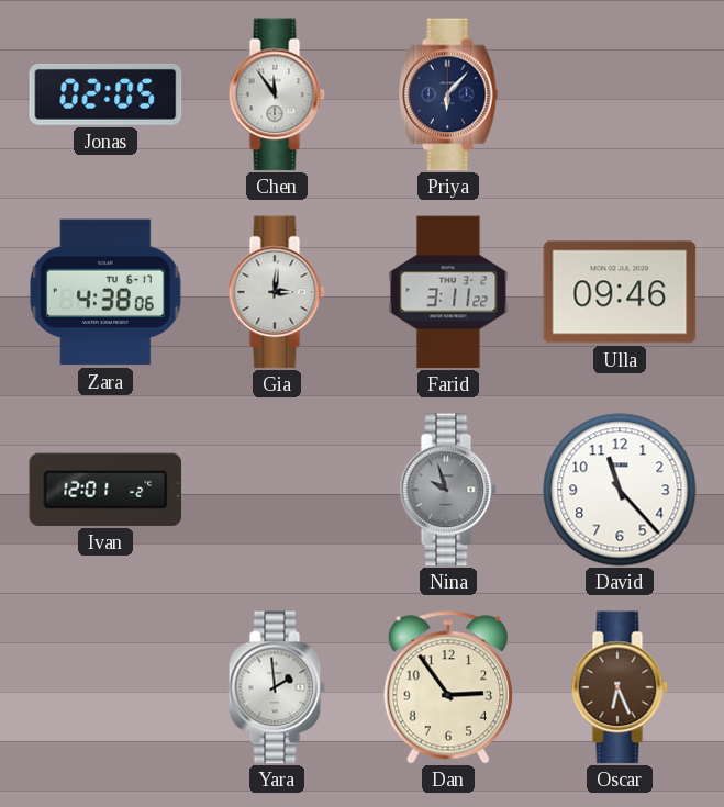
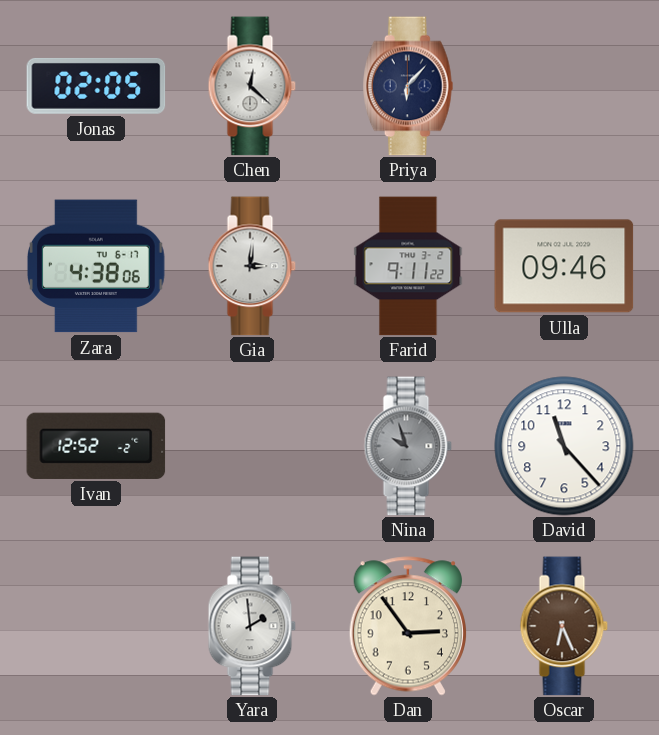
Chen: 11:54 -> 12:22
Farid: 3:11 -> 9:11
Ivan: 12:01 -> 12:52
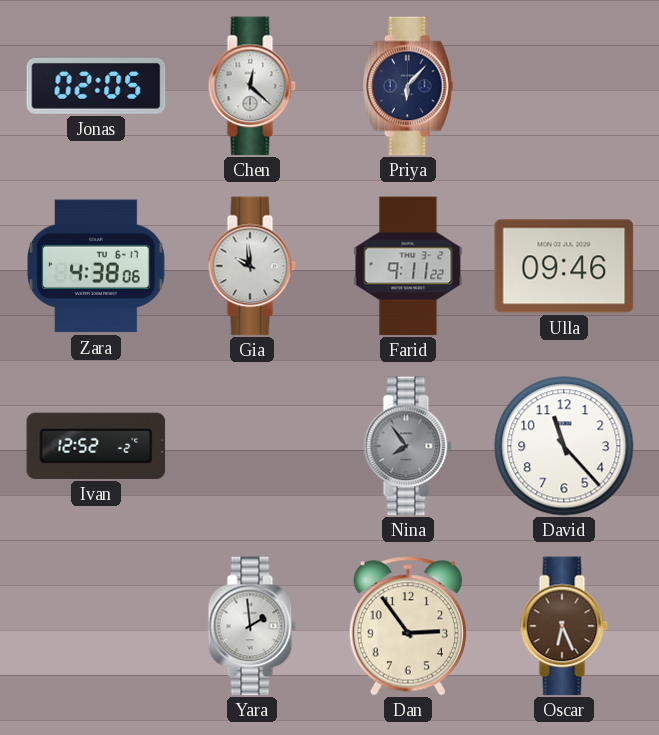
Gia: 3:01 -> 9:59
Nina: 9:57 -> 7:54
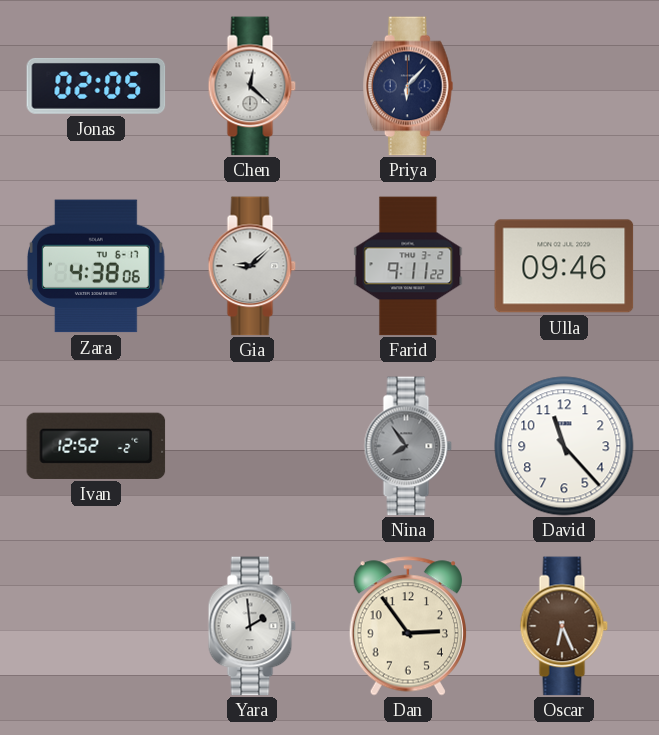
Gia: 9:59 -> 9:08
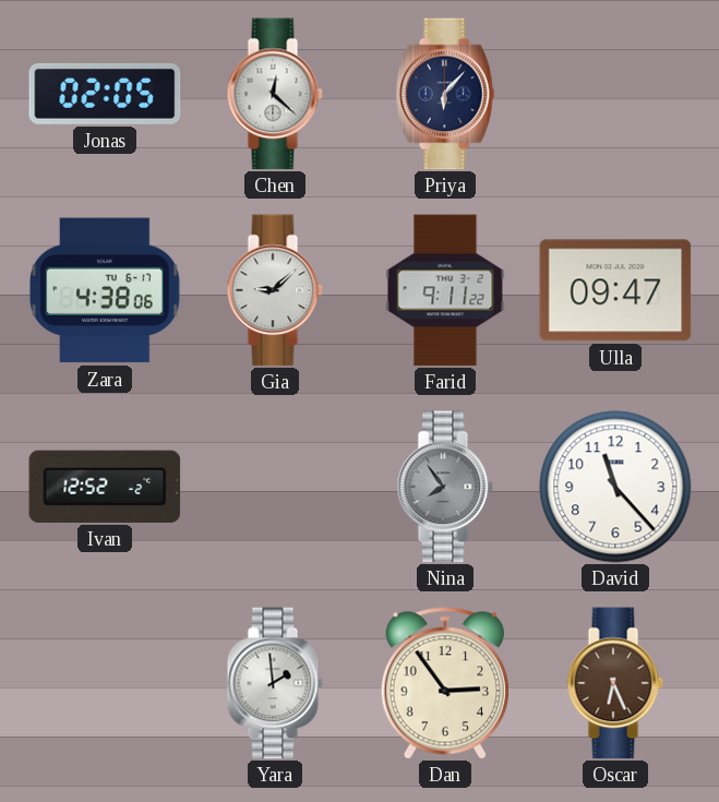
Ulla: 09:46 -> 09:47
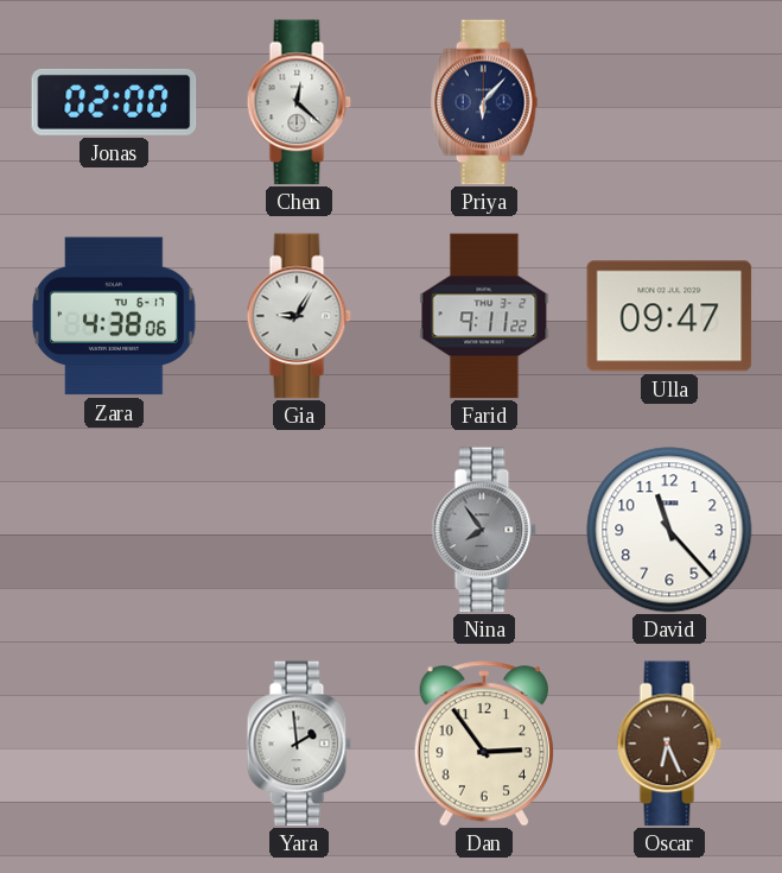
Jonas: 02:05 -> 02:00
Gia: 9:08 -> 9:05
Ivan: 12:52 -> none
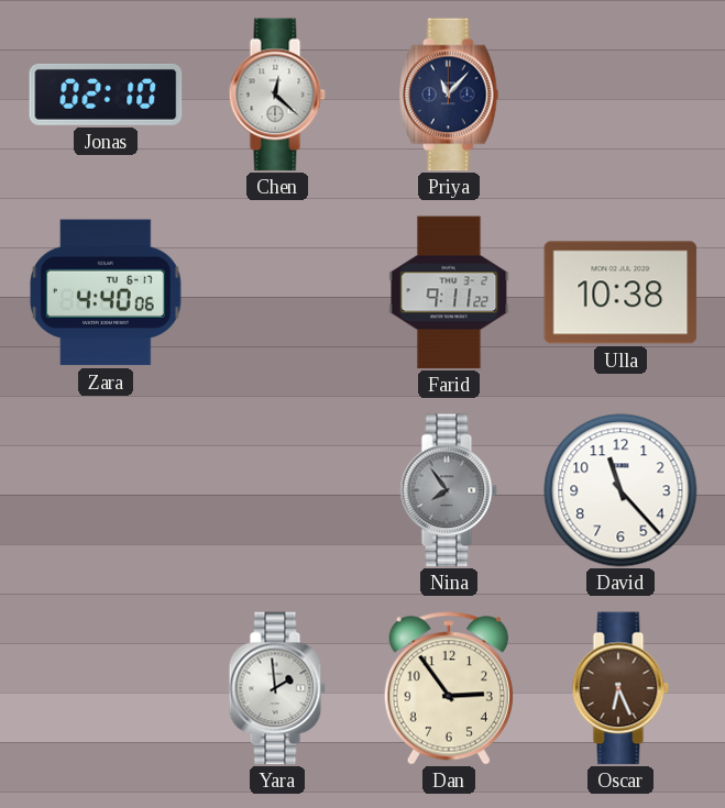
Jonas: 02:00 -> 02:10
Priya: 6:07 -> 11:07
Zara: 4:38 -> 4:40
Gia: 9:05 -> none
Ulla: 09:47 -> 10:38
